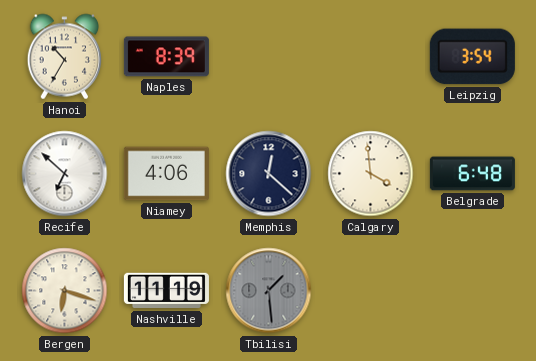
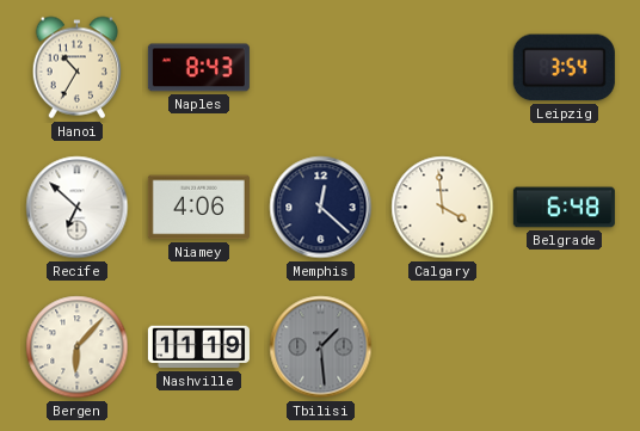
Naples: 8:39 -> 8:43
Bergen: 6:18 -> 6:07
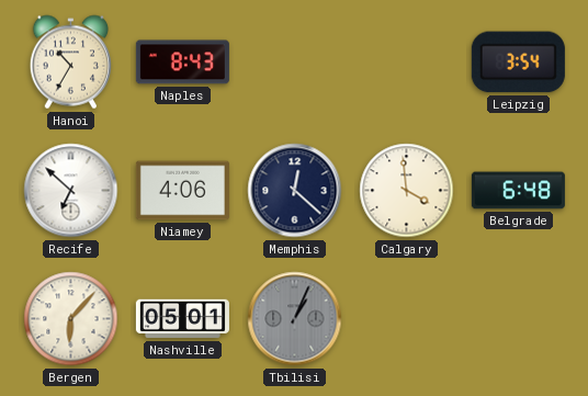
Nashville: 11:19 -> 05:01
Tbilisi: 1:29 -> 1:04
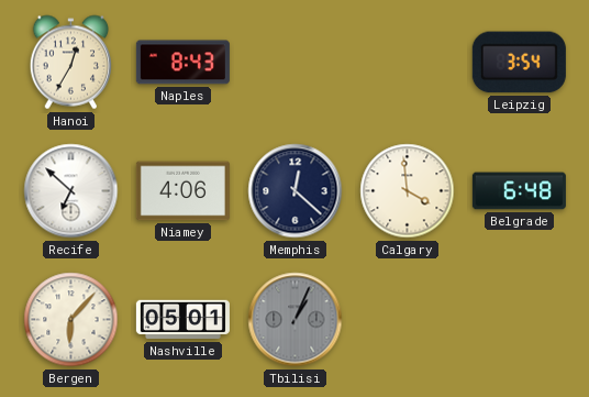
Hanoi: 10:35 -> 12:35
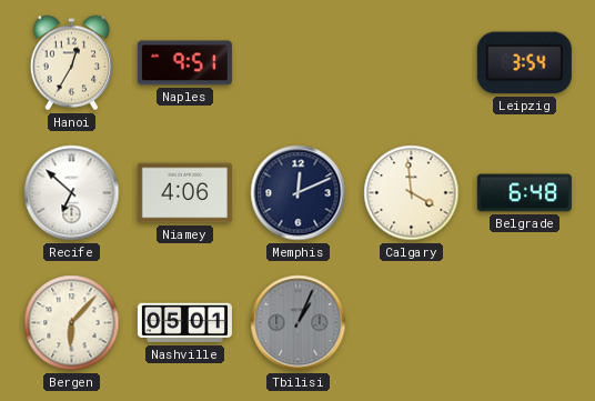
Naples: 8:43 -> 9:51
Memphis: 12:22 -> 12:11
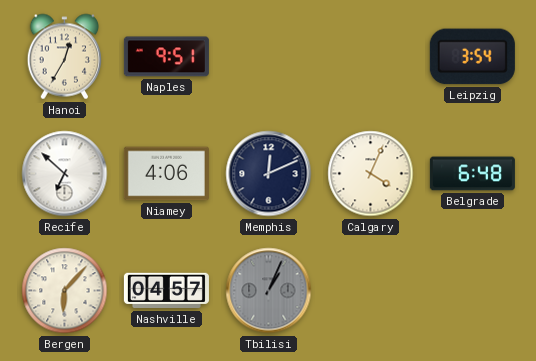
Calgary: 3:59 -> 4:04
Nashville: 05:01 -> 04:57
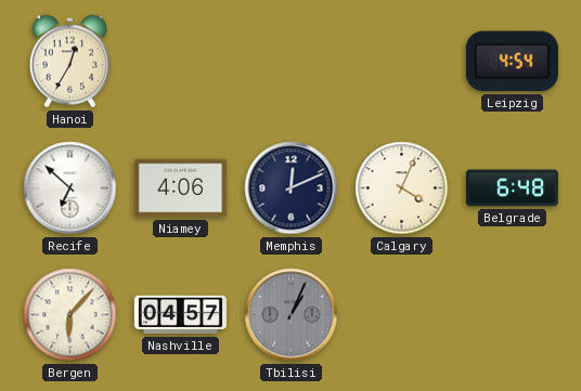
Naples: 9:51 -> none
Leipzig: 3:54 -> 4:54
